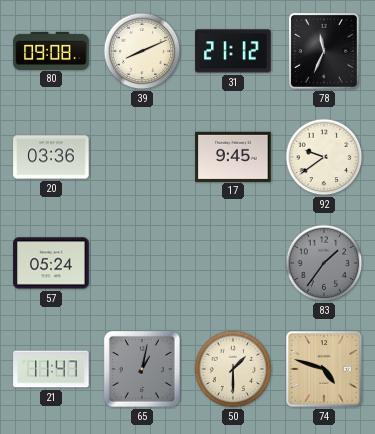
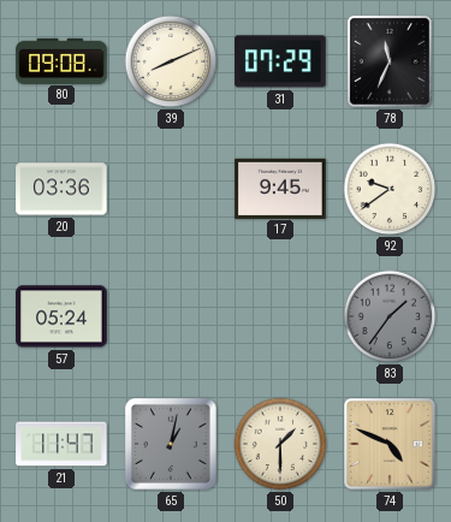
31: 21:12 -> 07:29
74: 4:48 -> 4:49
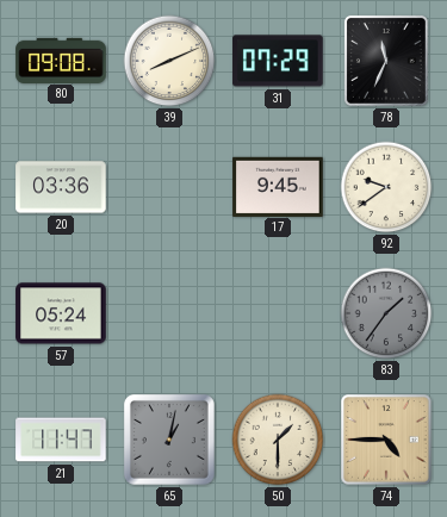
74: 4:49 -> 4:45
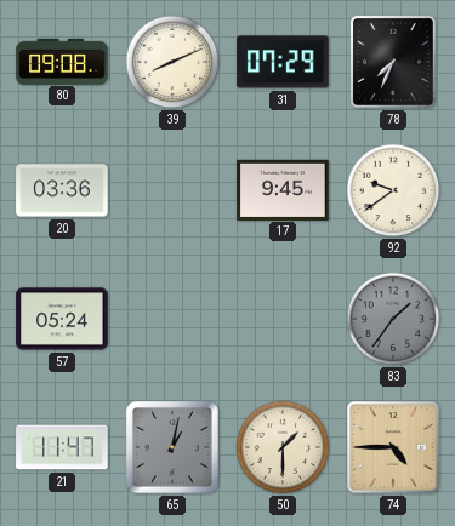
78: 11:34 -> 7:34
